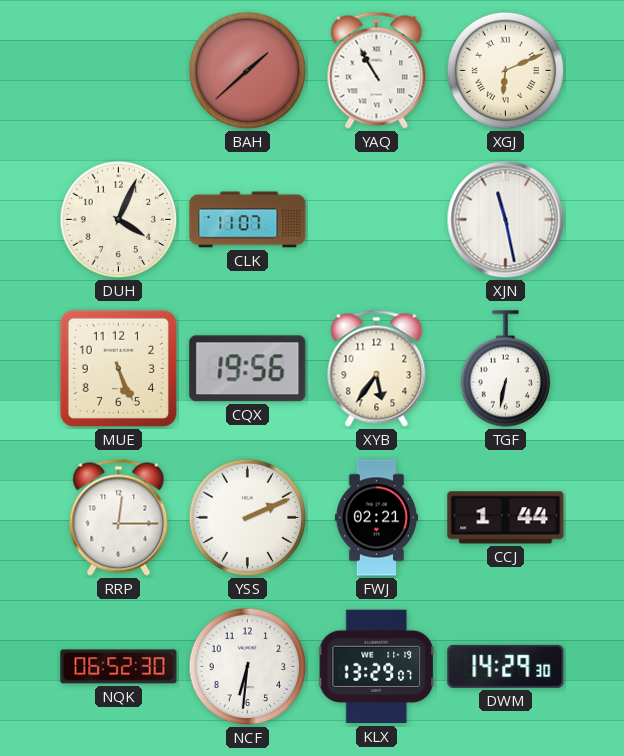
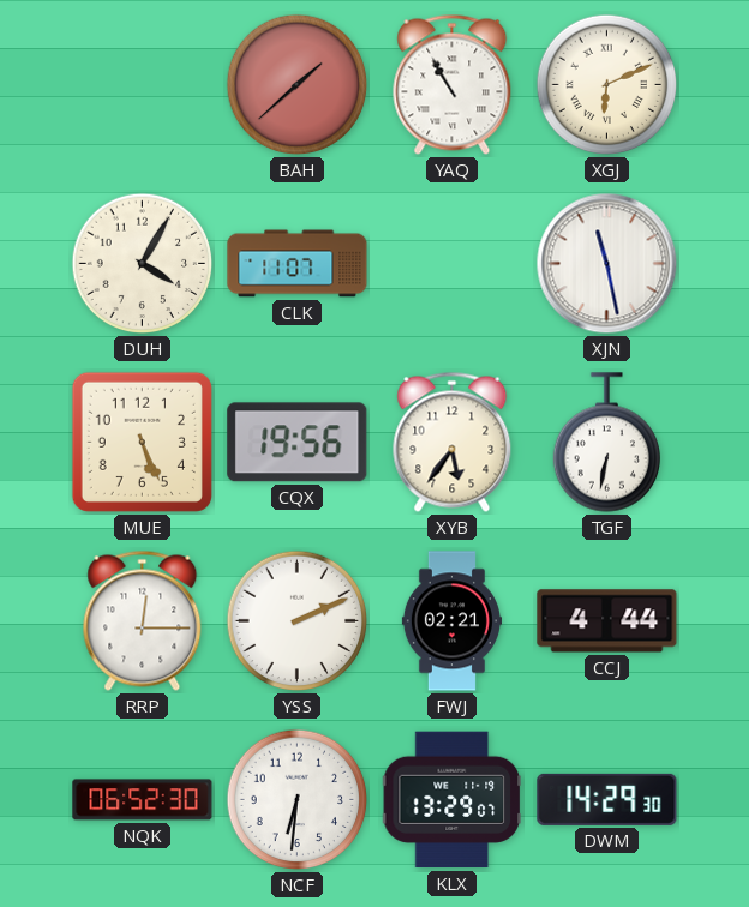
DUH: 4:04 -> 4:05
CCJ: 1:44 -> 4:44
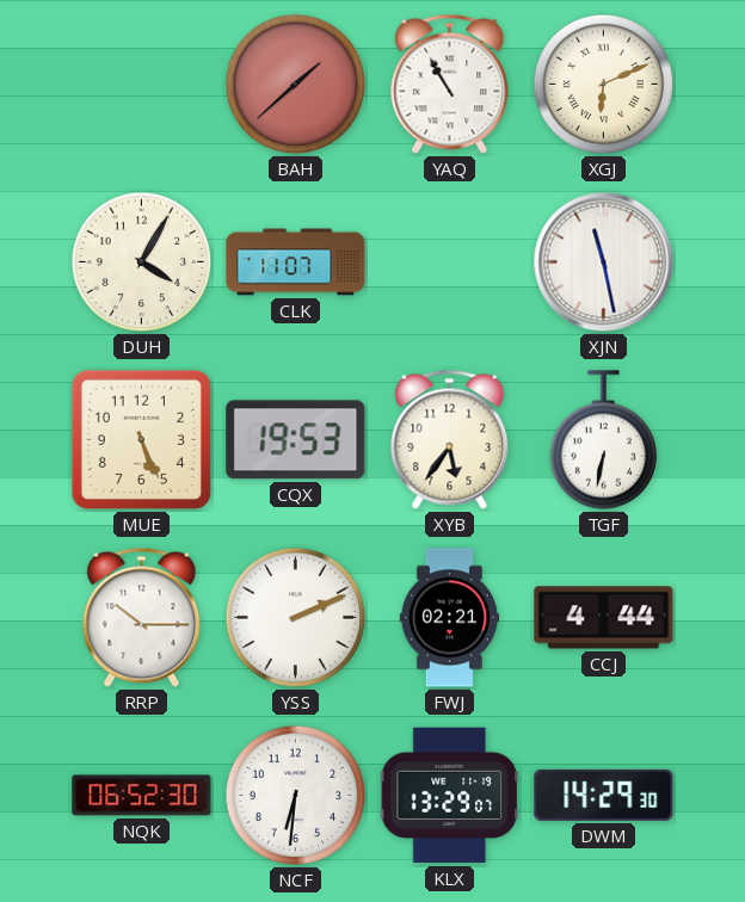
CQX: 19:56 -> 19:53
RRP: 12:15 -> 10:15
